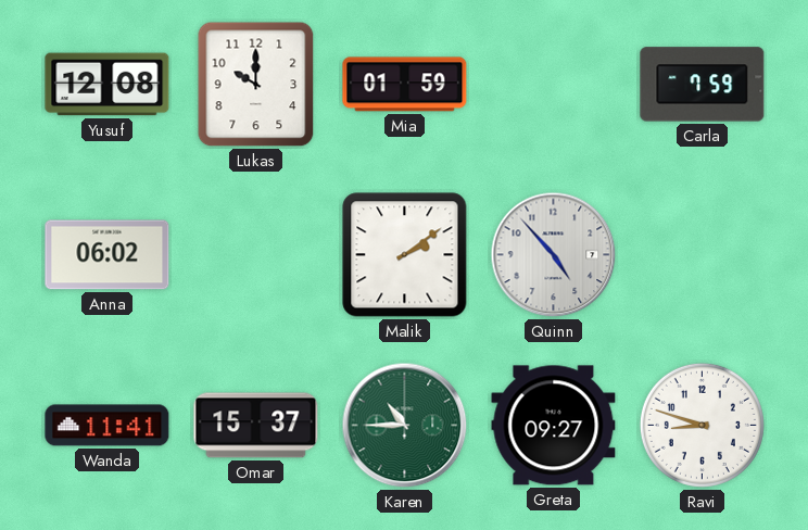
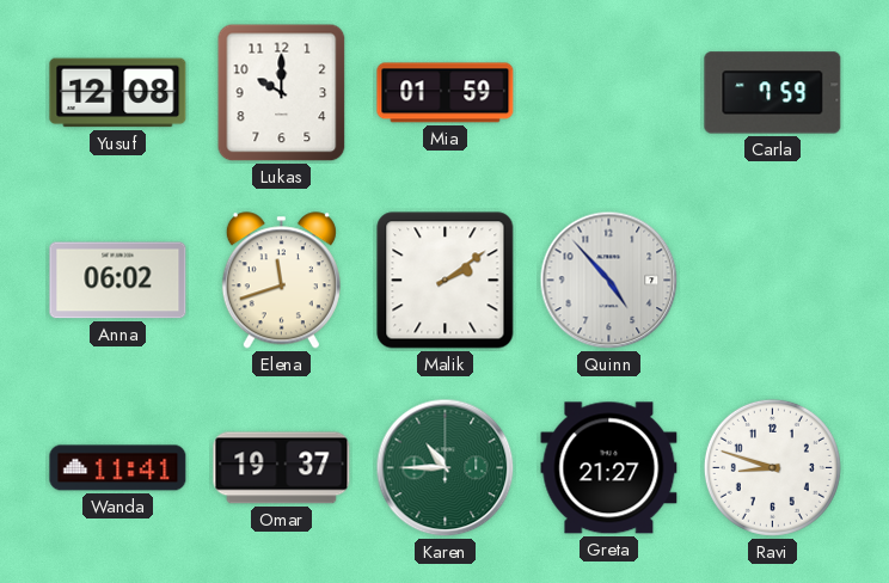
Elena: none -> 11:42
Omar: 15:37 -> 19:37
Greta: 09:27 -> 21:27
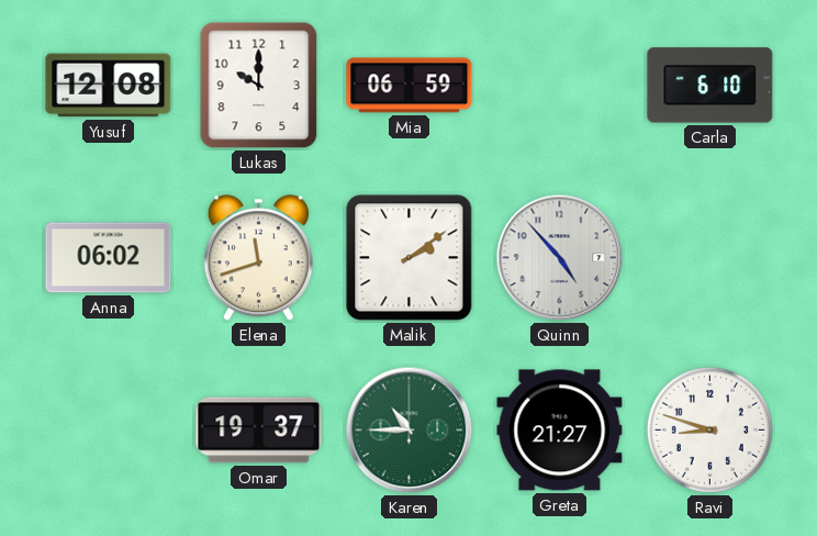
Mia: 01:59 -> 06:59
Carla: 7:59 -> 6:10
Wanda: 11:41 -> none
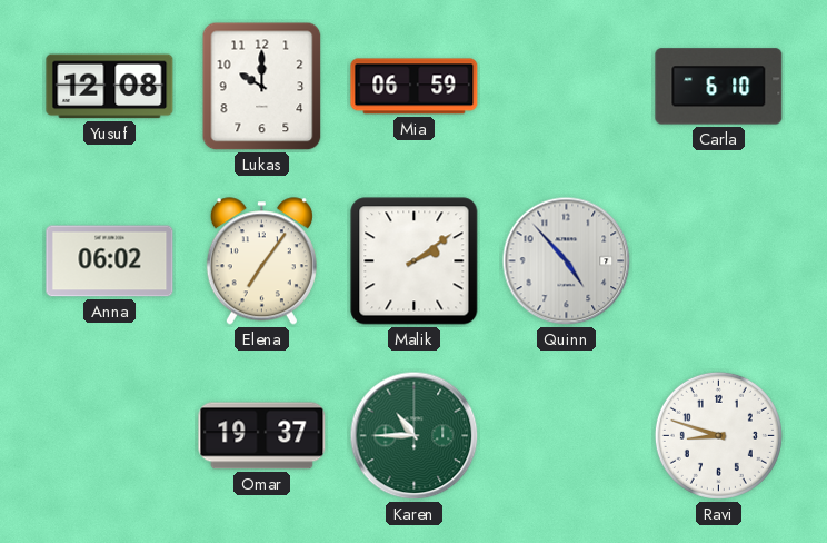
Elena: 11:42 -> 7:06
Greta: 21:27 -> none
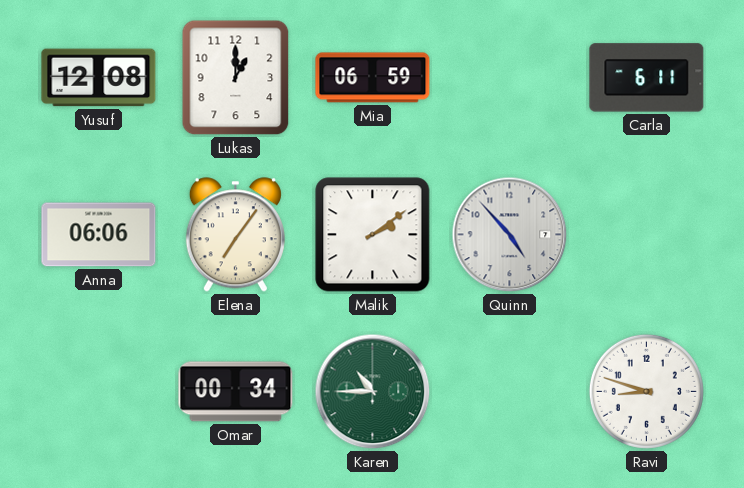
Lukas: 10:00 -> 1:00
Carla: 6:10 -> 6:11
Anna: 06:02 -> 06:06
Omar: 19:37 -> 00:34
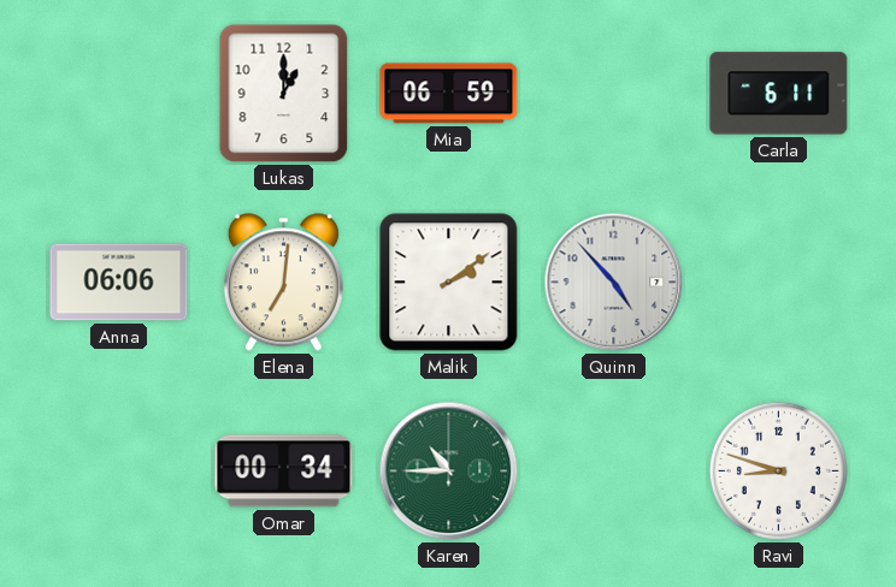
Yusuf: 12:08 -> none
Elena: 7:06 -> 7:01
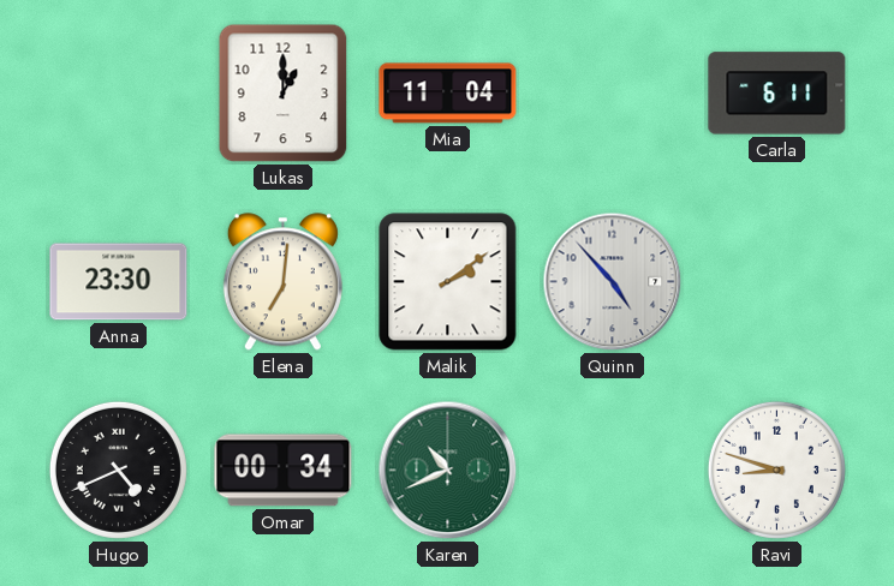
Mia: 06:59 -> 11:04
Anna: 06:06 -> 23:30
Hugo: none -> 4:41
Karen: 10:45 -> 10:41
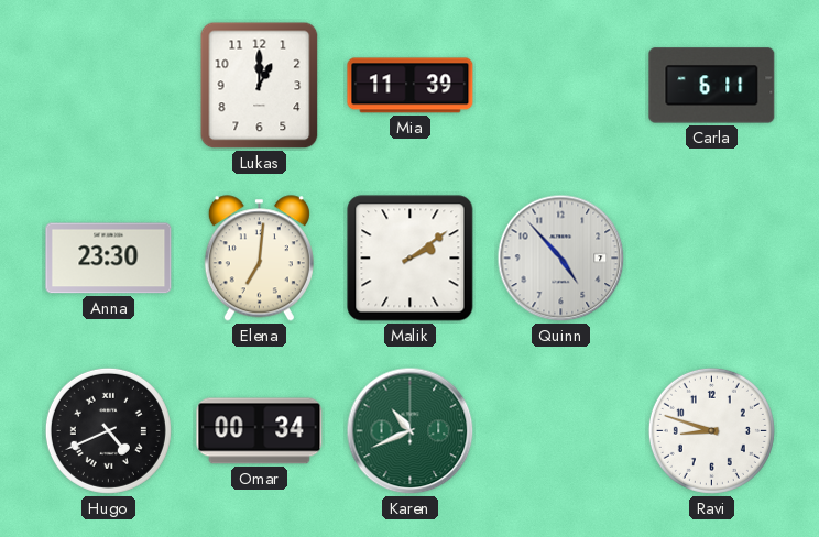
Mia: 11:04 -> 11:39
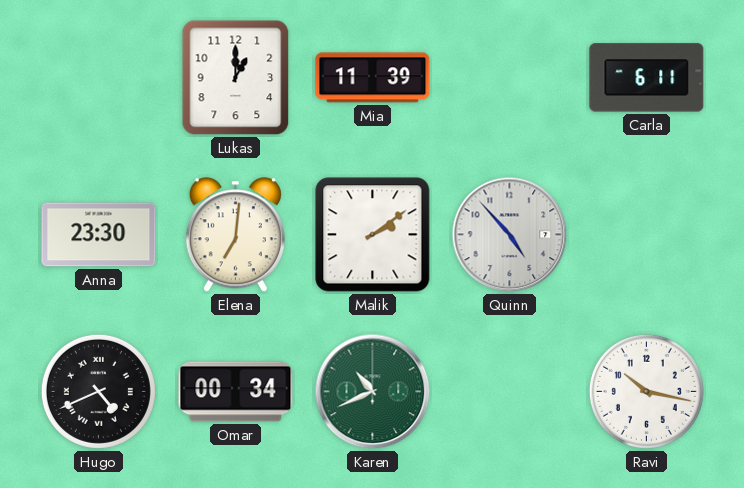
Ravi: 8:48 -> 10:17
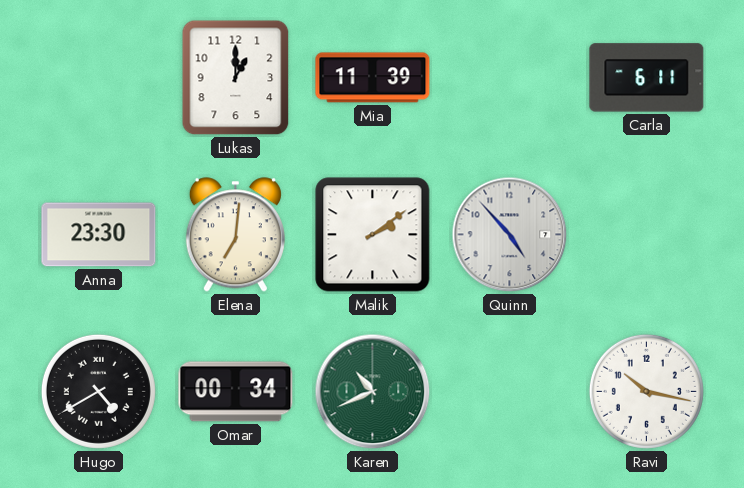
Hugo: 4:41 -> 4:40
